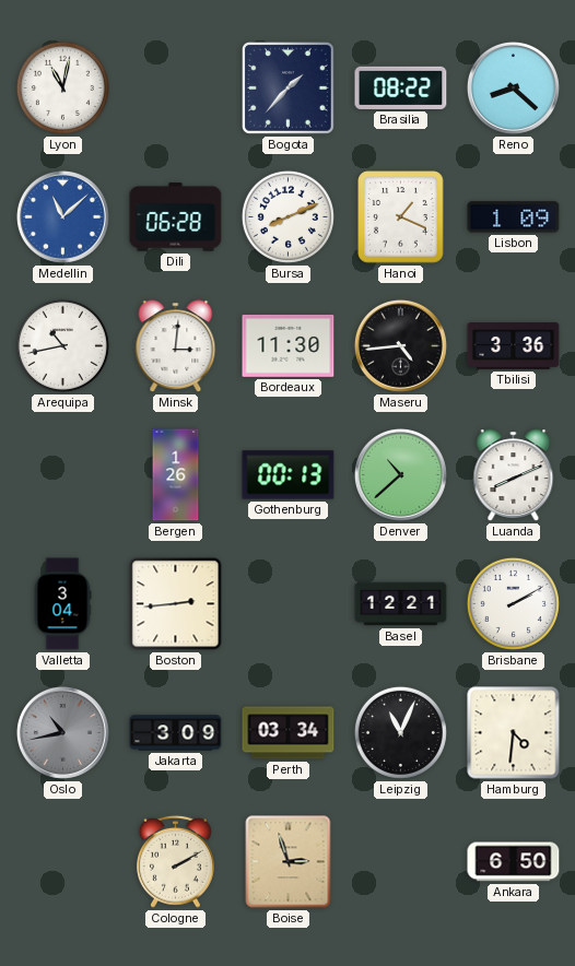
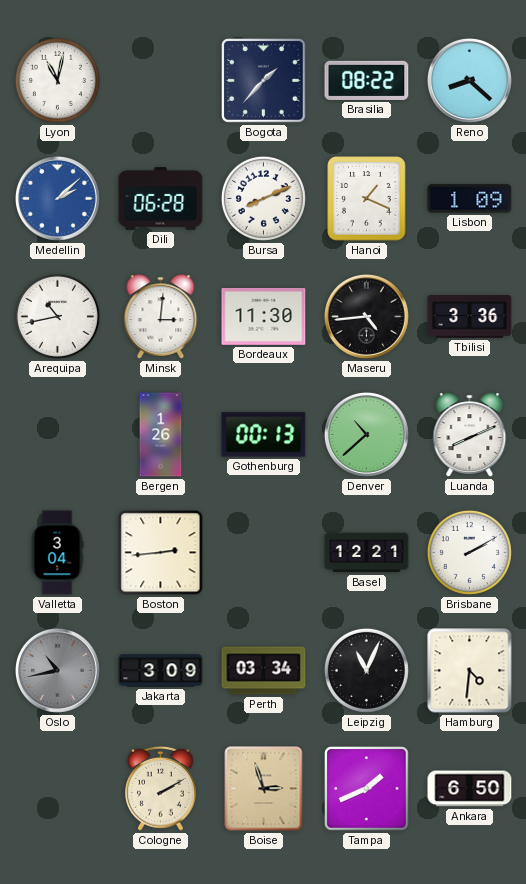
Medellin: 11:08 -> 2:08
Tampa: none -> 1:41
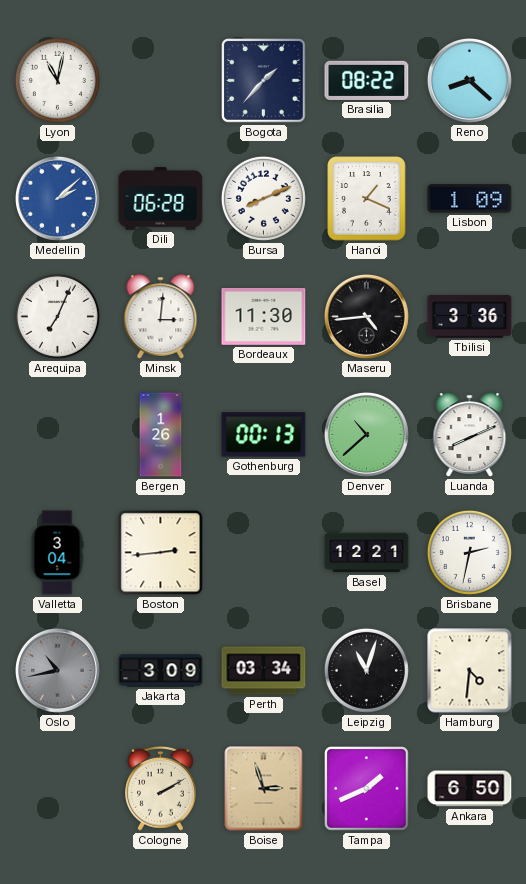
Arequipa: 10:43 -> 7:04
Brisbane: 2:10 -> 2:32
Leipzig: 11:04 -> 11:03
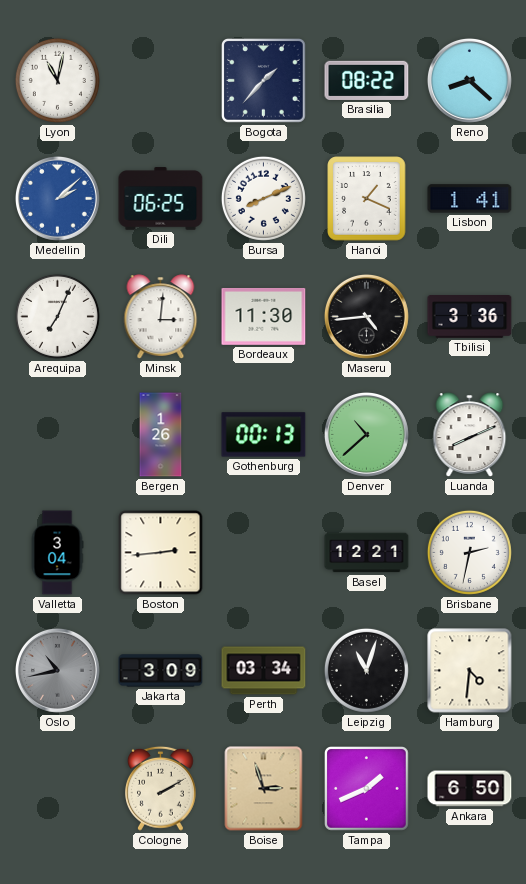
Dili: 06:28 -> 06:25
Lisbon: 1:09 -> 1:41
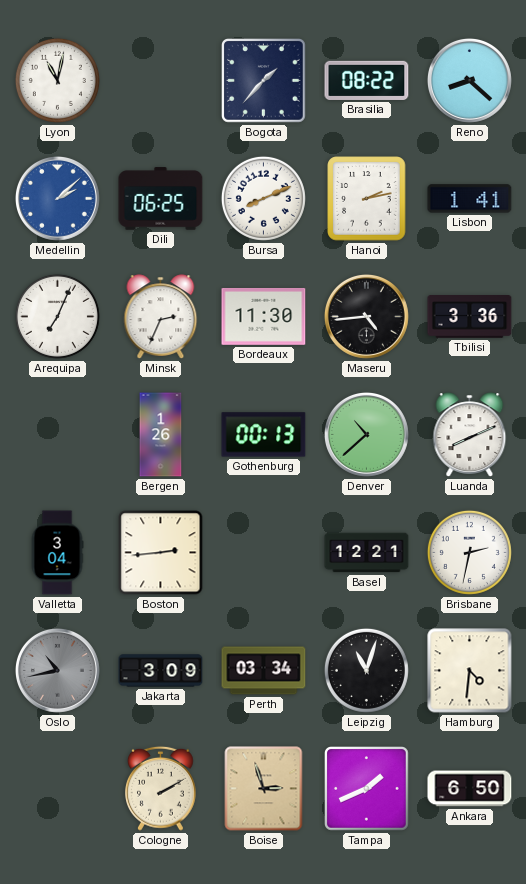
Hanoi: 1:19 -> 2:13
Minsk: 3:01 -> 2:34
